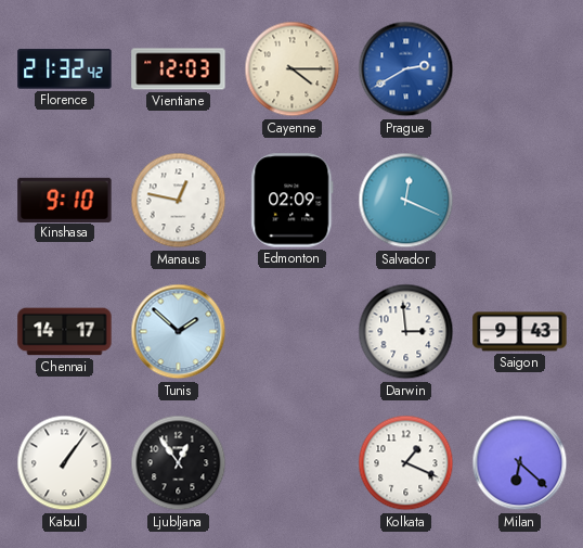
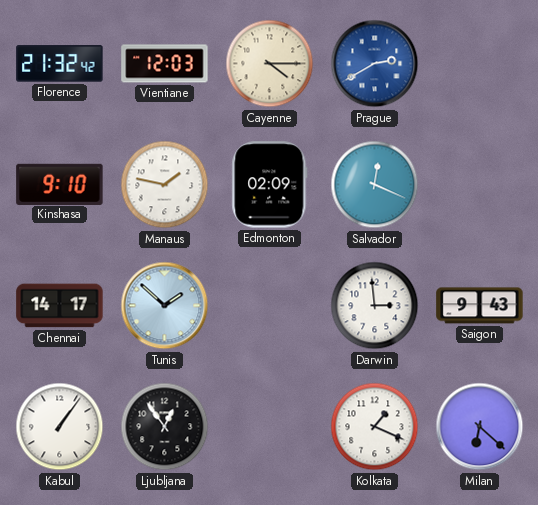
Manaus: 12:47 -> 1:47
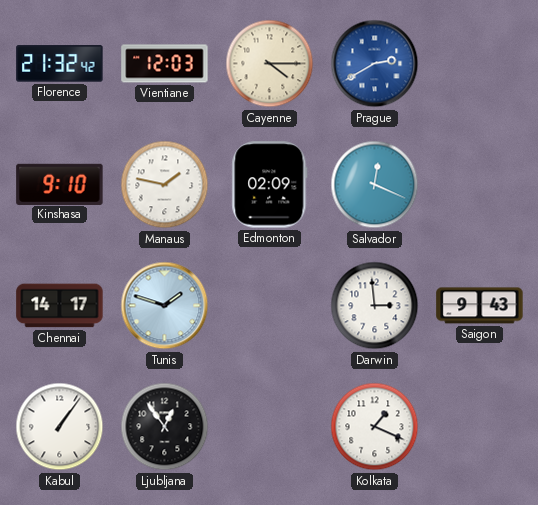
Tunis: 1:52 -> 1:48
Milan: 6:22 -> none
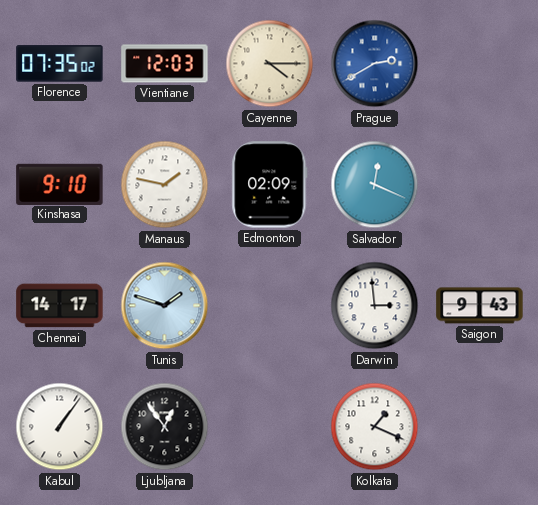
Florence: 21:32 -> 07:35
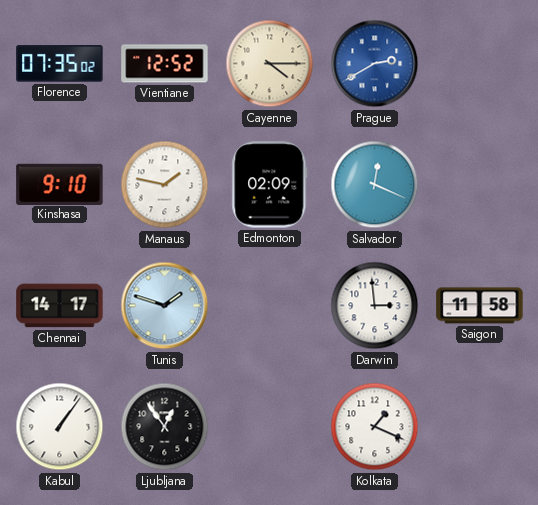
Vientiane: 12:03 -> 12:52
Saigon: 9:43 -> 11:58
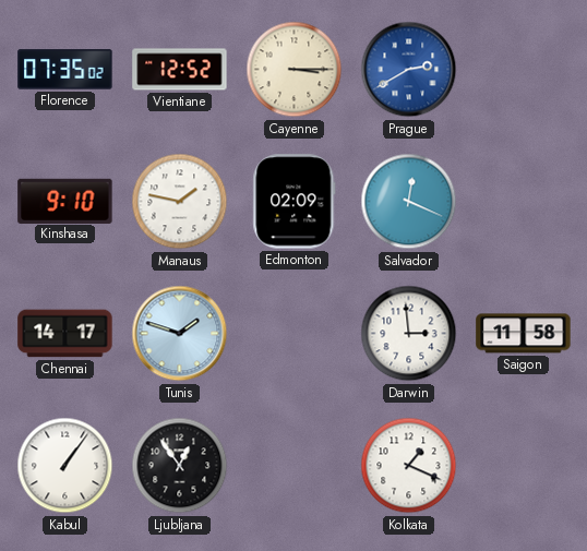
Cayenne: 4:15 -> 3:15
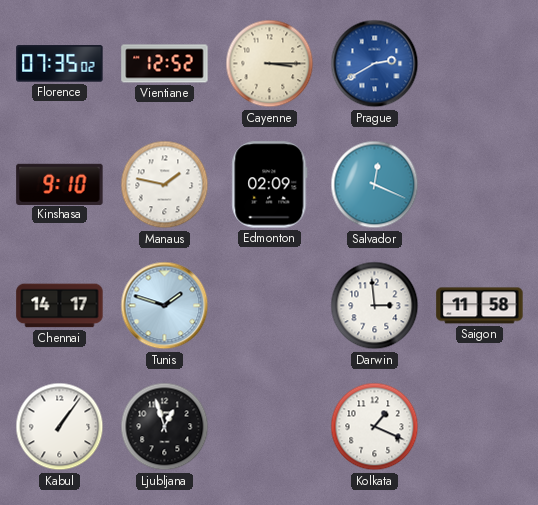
Ljubljana: 12:54 -> 12:57
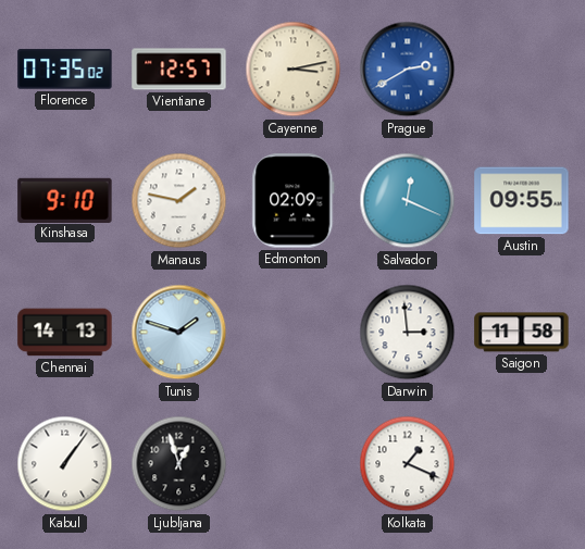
Vientiane: 12:52 -> 12:57
Cayenne: 3:15 -> 3:13
Austin: none -> 09:55
Chennai: 14:17 -> 14:13
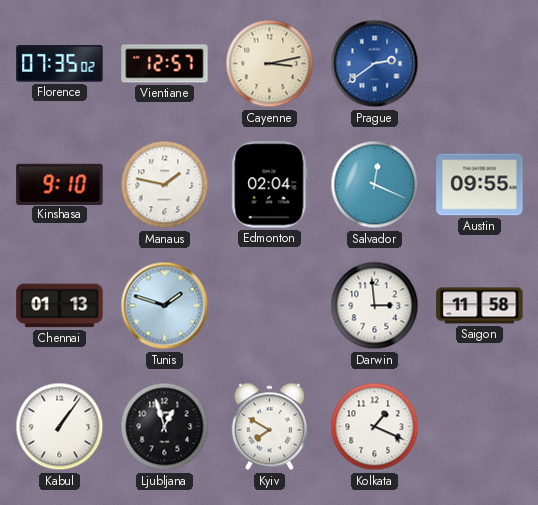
Prague: 2:40 -> 2:39
Edmonton: 02:09 -> 02:04
Chennai: 14:13 -> 01:13
Kyiv: none -> 7:50
